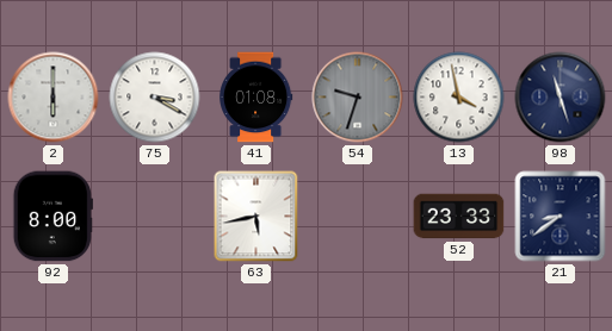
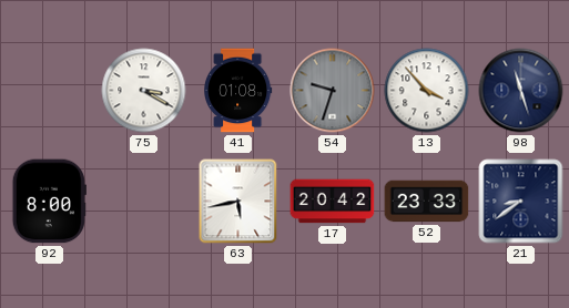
2: 6:00 -> none
13: 3:58 -> 3:53
17: none -> 20:42
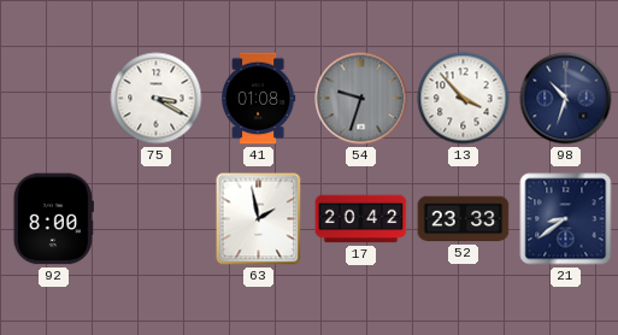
98: 11:27 -> 10:33
63: 5:43 -> 1:58
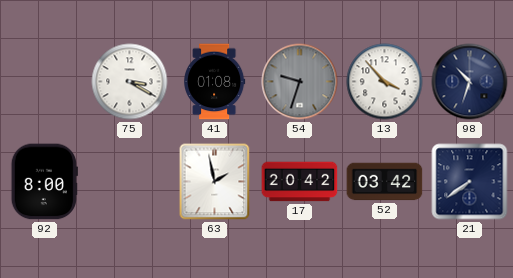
52: 23:33 -> 03:42
21: 8:39 -> 7:39
